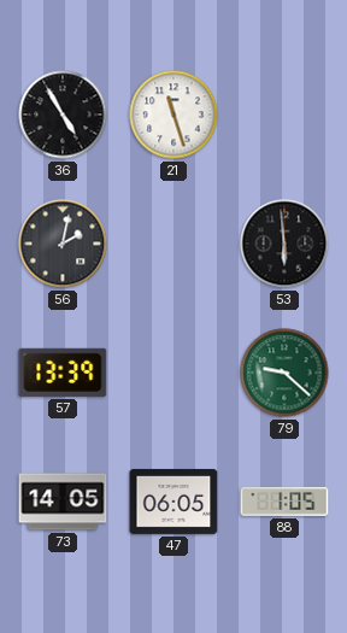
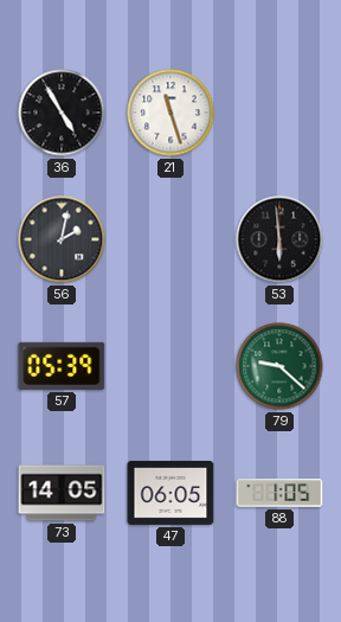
57: 13:39 -> 05:39
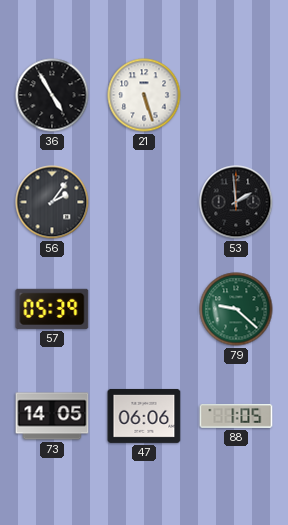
21: 11:27 -> 5:27
56: 2:02 -> 2:06
53: 5:59 -> 1:59
47: 06:05 -> 06:06
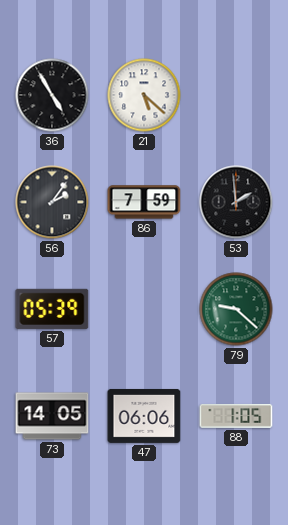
21: 5:27 -> 5:22
86: none -> 7:59
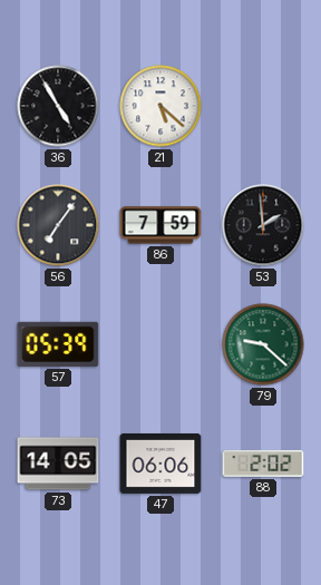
56: 2:06 -> 7:06
88: 1:05 -> 2:02
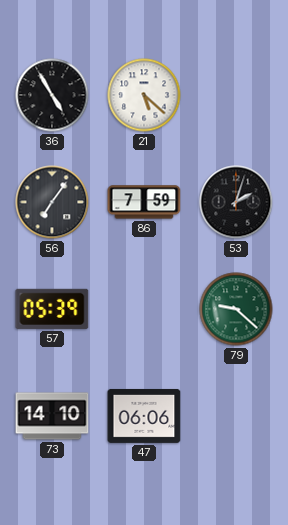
53: 1:59 -> 2:03
73: 14:05 -> 14:10
88: 2:02 -> none
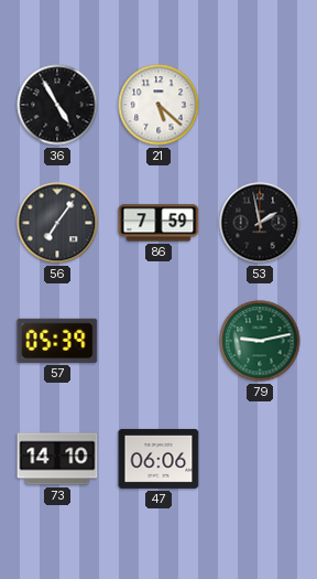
53: 2:03 -> 1:58
79: 9:22 -> 9:13
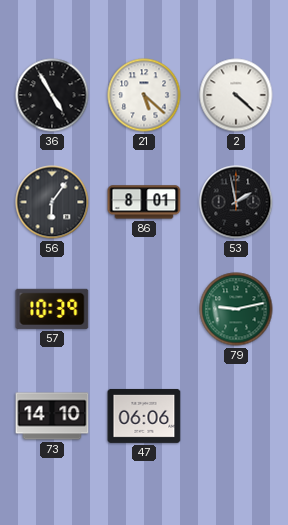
2: none -> 4:22
56: 7:06 -> 6:06
86: 7:59 -> 8:01
57: 05:39 -> 10:39
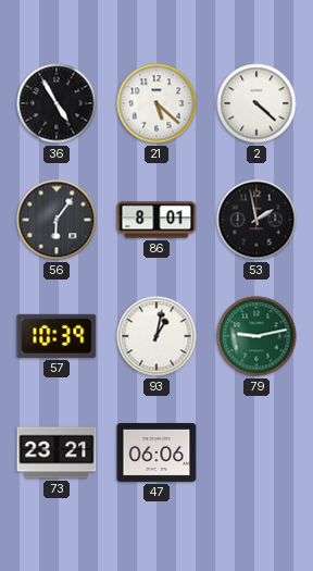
93: none -> 1:02
73: 14:10 -> 23:21
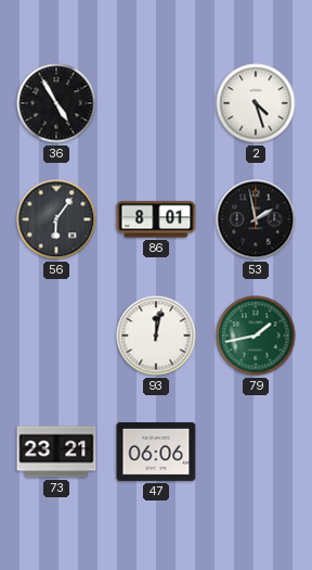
21: 5:22 -> none
2: 4:22 -> 4:27
57: 10:39 -> none
93: 1:02 -> 12:02
79: 9:13 -> 1:43
